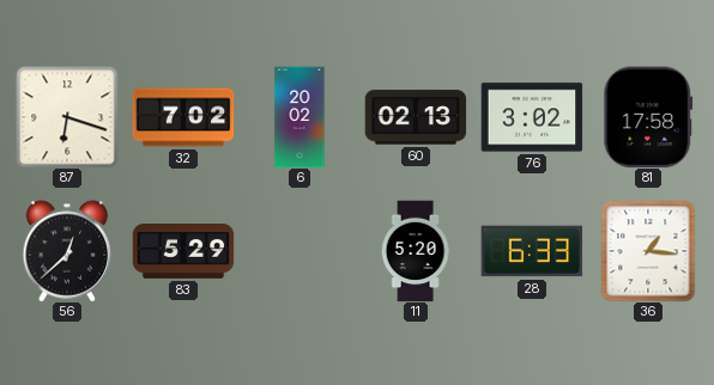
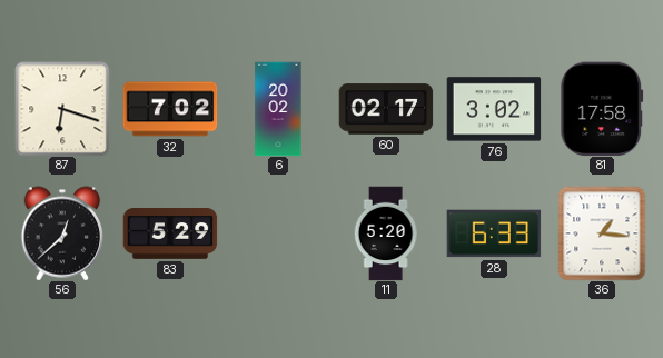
60: 02:13 -> 02:17
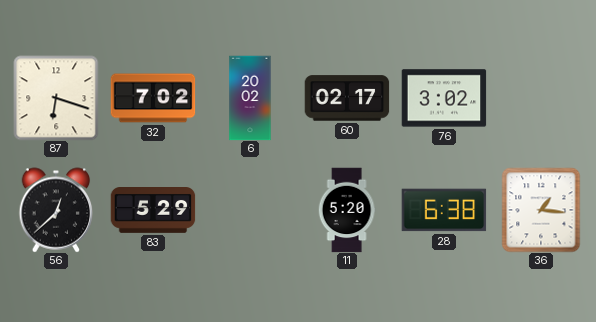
81: 17:58 -> none
28: 6:33 -> 6:38
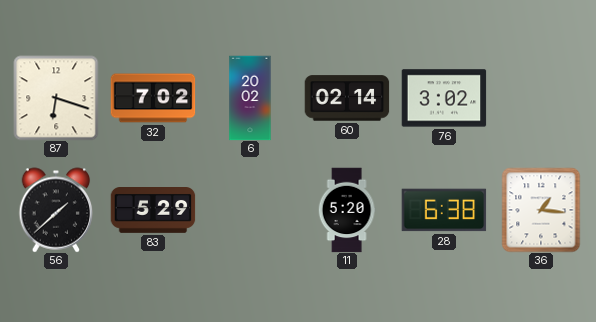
60: 02:17 -> 02:14
56: 12:38 -> 1:38
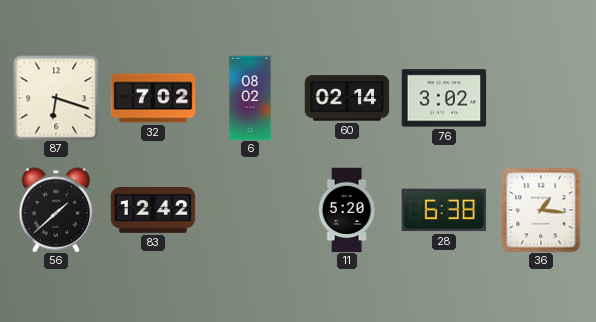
6: 20:02 -> 08:02
83: 5:29 -> 12:42
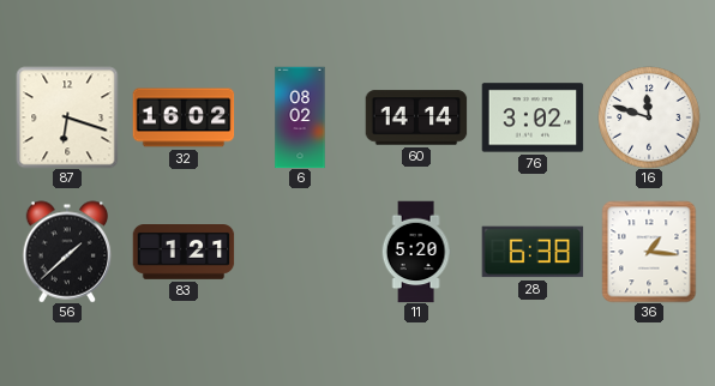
32: 7:02 -> 16:02
60: 02:14 -> 14:14
16: none -> 11:48
83: 12:42 -> 1:21
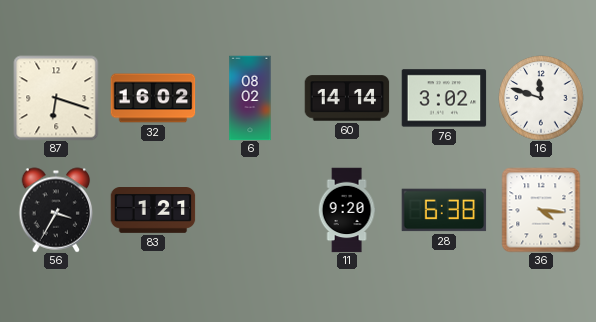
56: 1:38 -> 3:35
11: 5:20 -> 9:20
36: 1:16 -> 4:16
